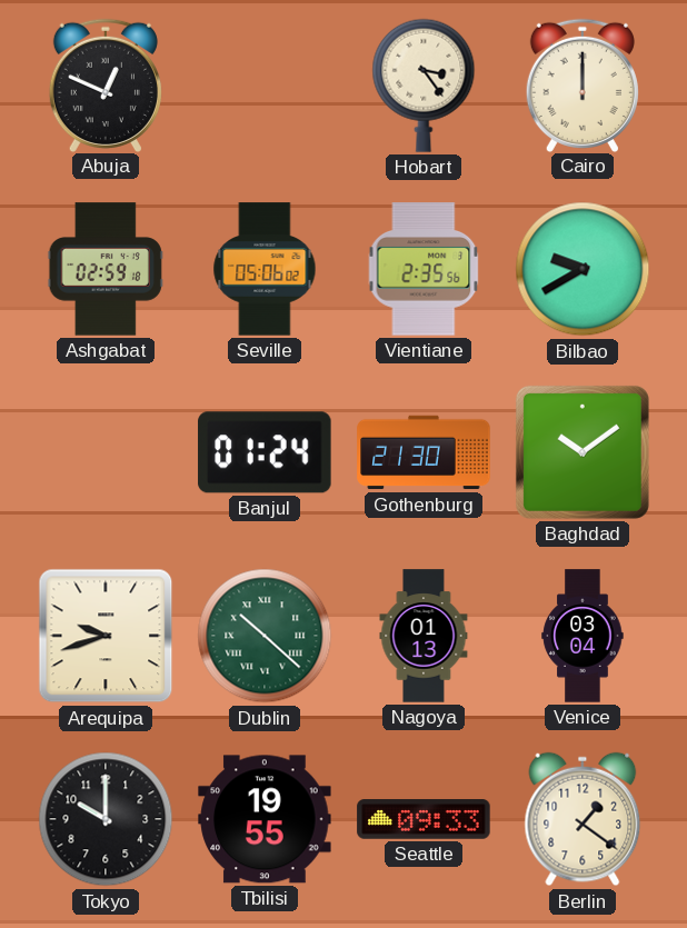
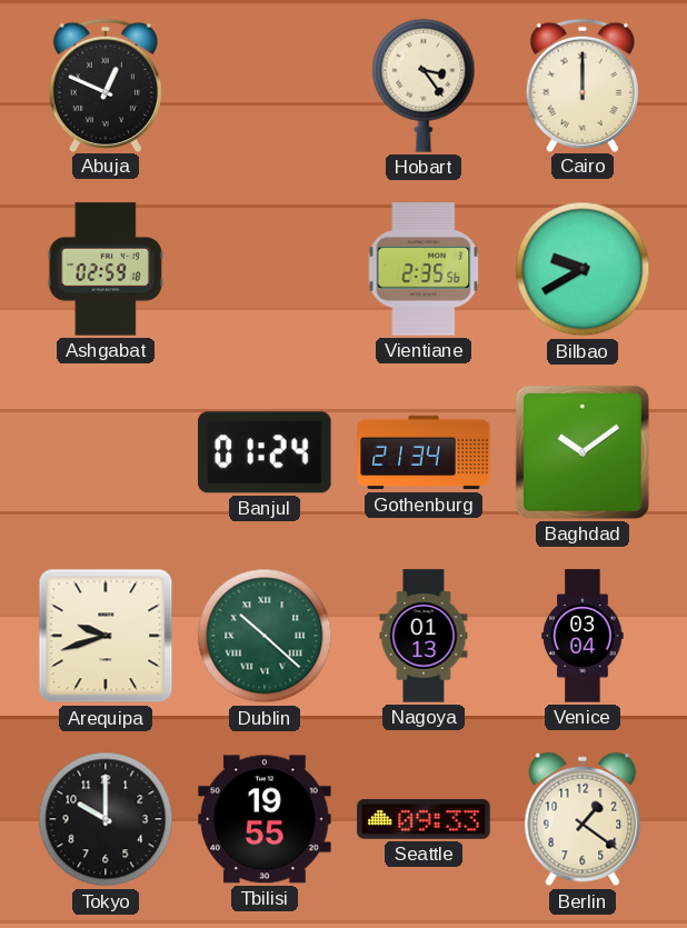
Seville: 05:06 -> none
Gothenburg: 21:30 -> 21:34
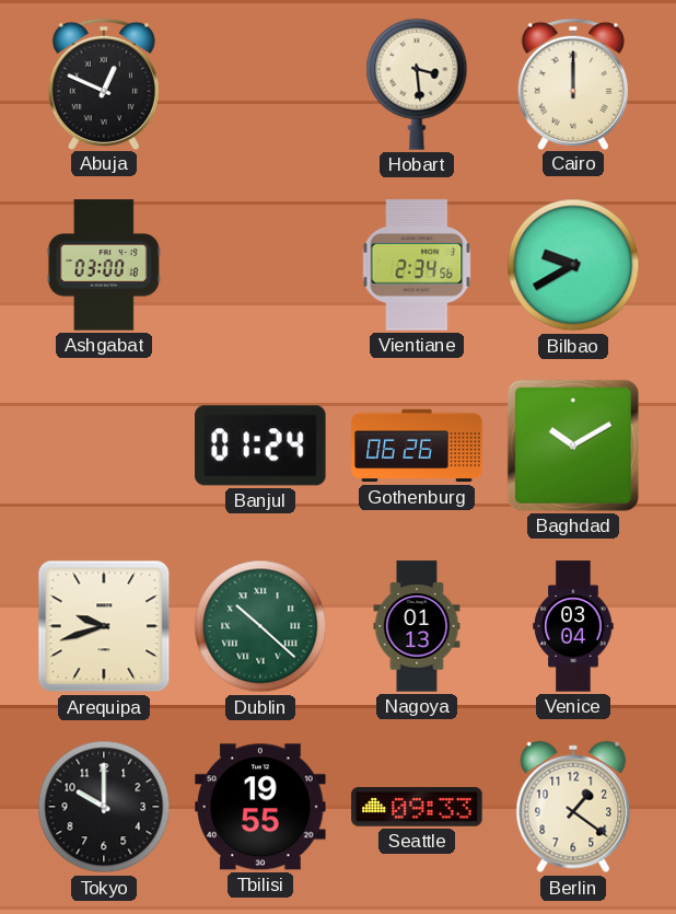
Hobart: 3:24 -> 3:29
Ashgabat: 02:59 -> 03:00
Vientiane: 2:35 -> 2:34
Gothenburg: 21:34 -> 06:26
Baghdad: 10:09 -> 10:10
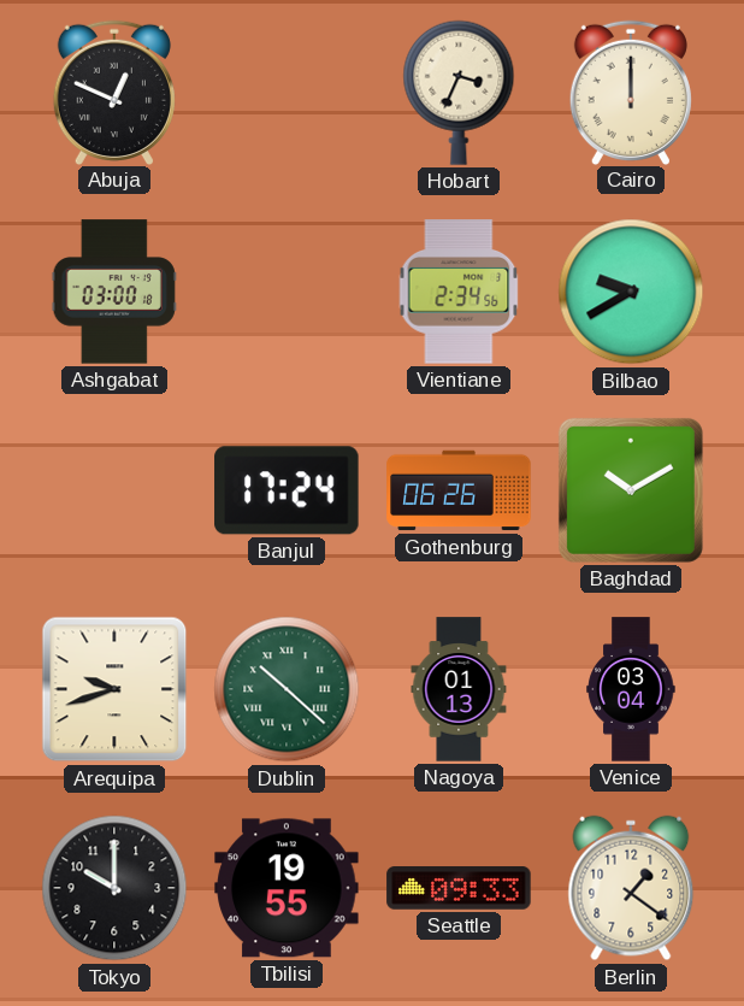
Hobart: 3:29 -> 3:34
Banjul: 01:24 -> 17:24
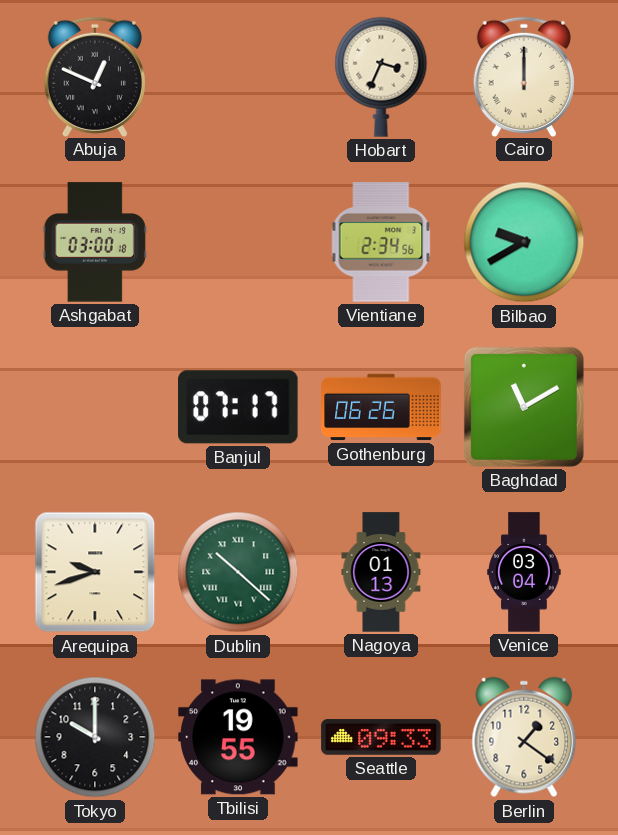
Banjul: 17:24 -> 07:17
Baghdad: 10:10 -> 11:10
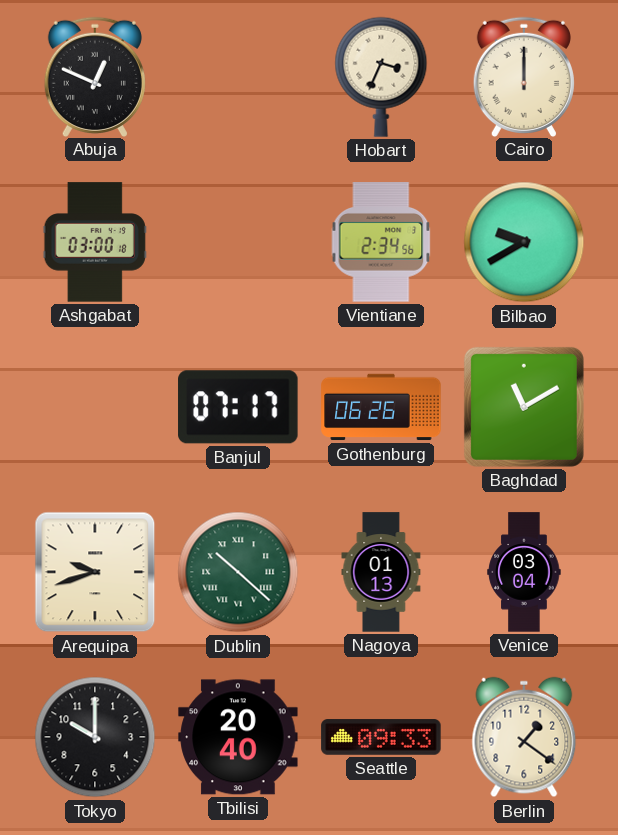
Tbilisi: 19:55 -> 20:40
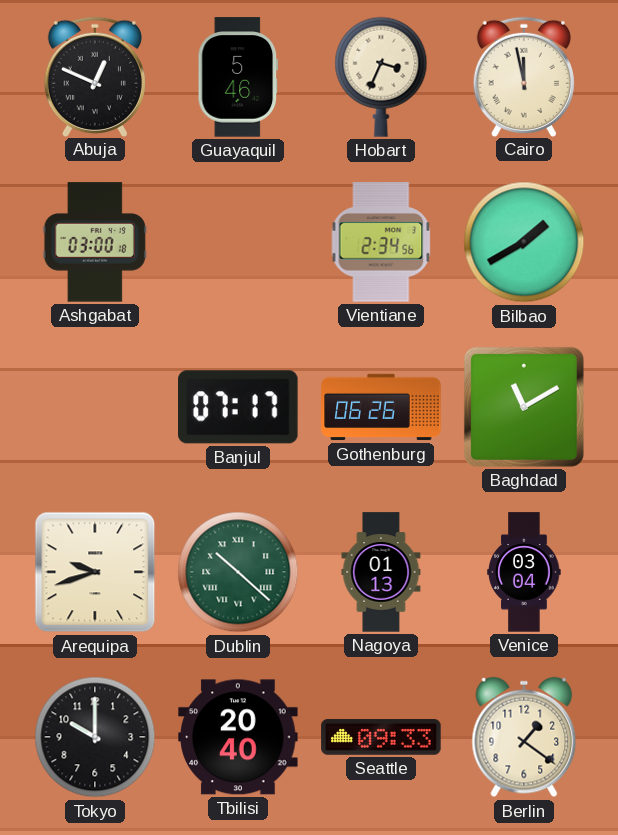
Guayaquil: none -> 5:46
Cairo: 12:00 -> 11:58
Bilbao: 9:40 -> 1:40
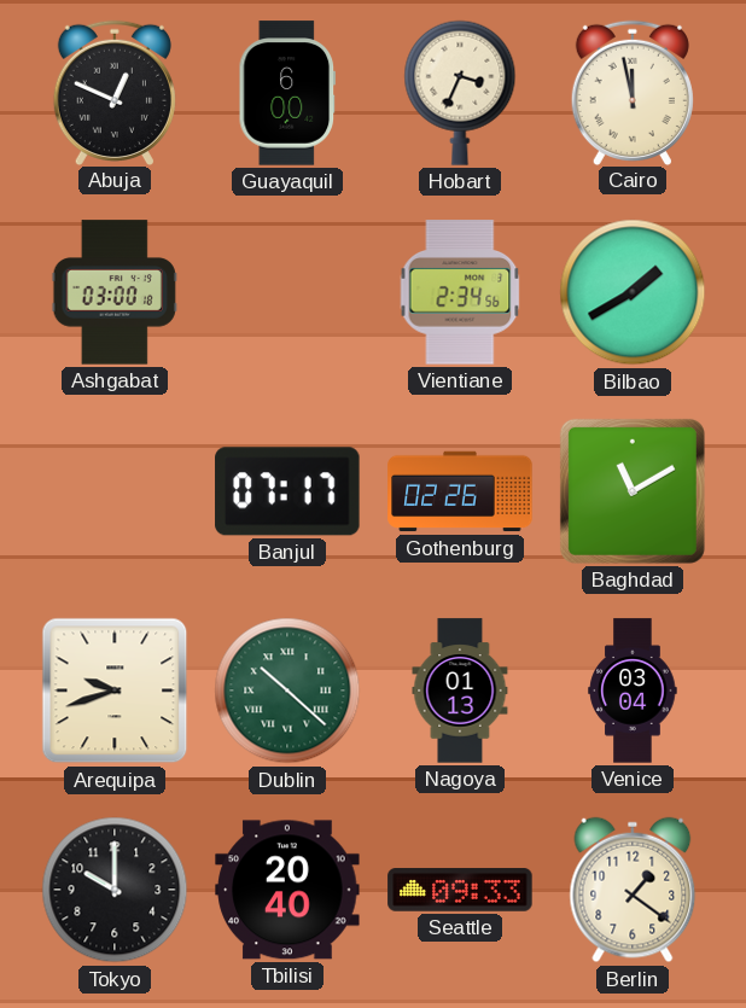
Guayaquil: 5:46 -> 6:00
Gothenburg: 06:26 -> 02:26
